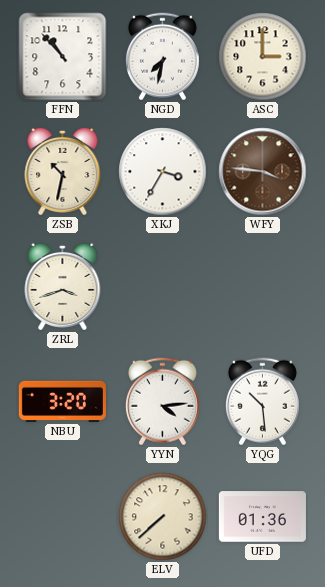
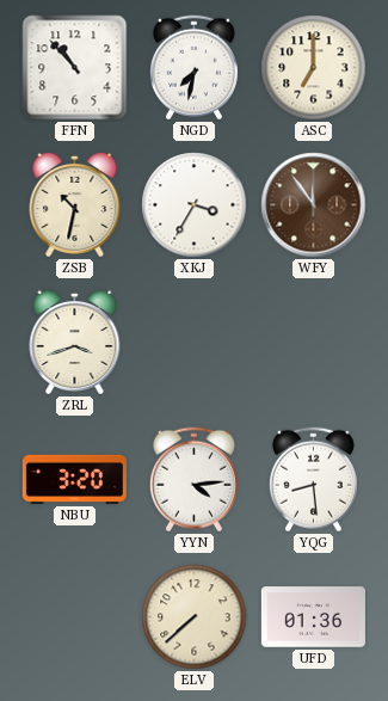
ASC: 3:00 -> 7:00
WFY: 3:46 -> 11:54
YQG: 10:29 -> 8:29
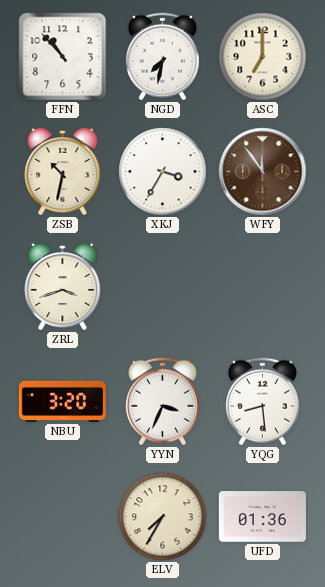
YYN: 4:14 -> 3:34
ELV: 7:38 -> 7:35
